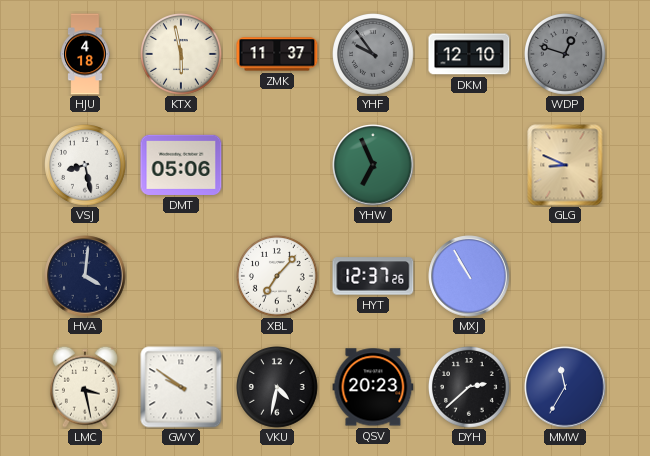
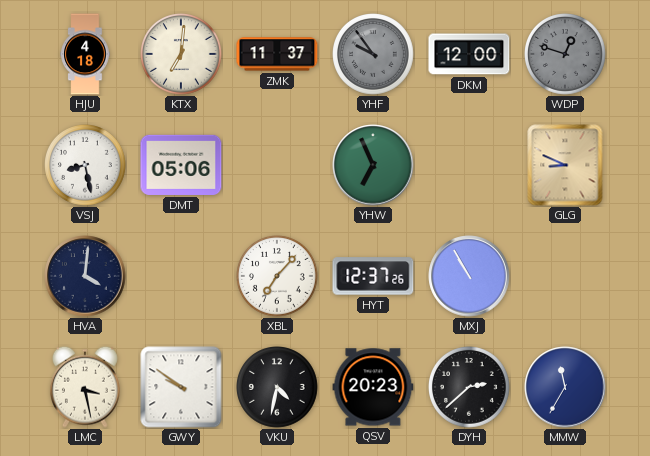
KTX: 5:58 -> 7:01
DKM: 12:10 -> 12:00
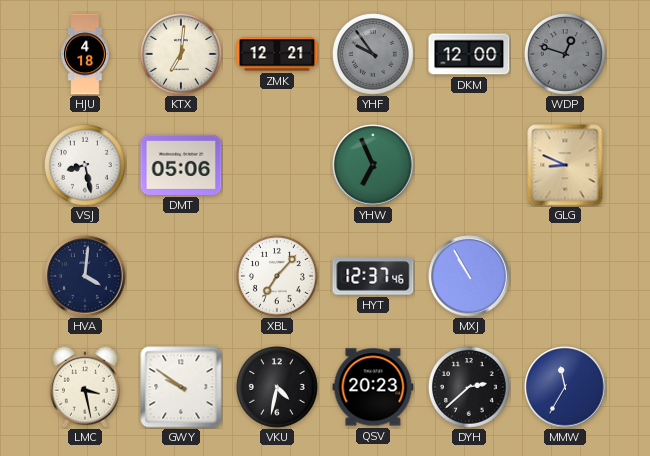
ZMK: 11:37 -> 12:21
HYT: 12:37:26 -> 12:37:46
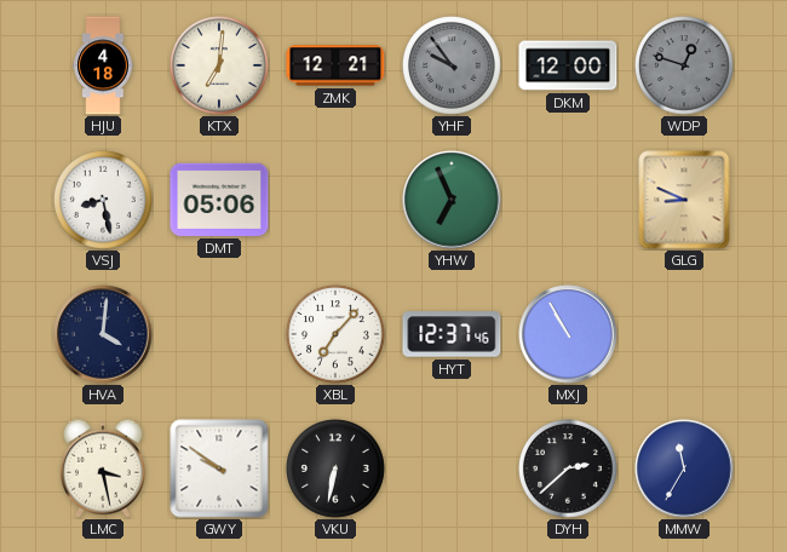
VKU: 4:32 -> 6:32
QSV: 20:23 -> none
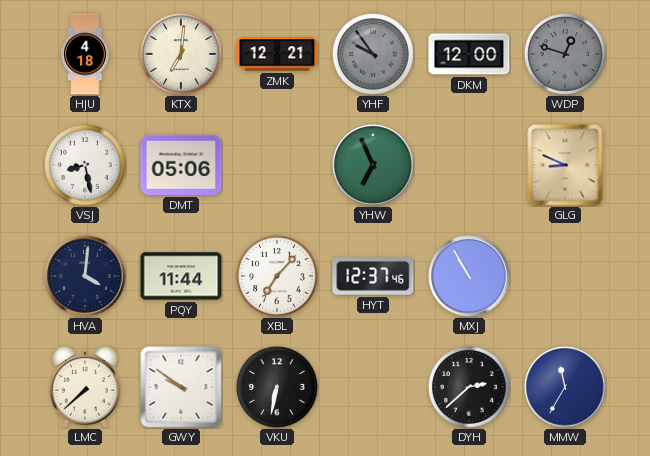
PQY: none -> 11:44
LMC: 3:28 -> 7:38
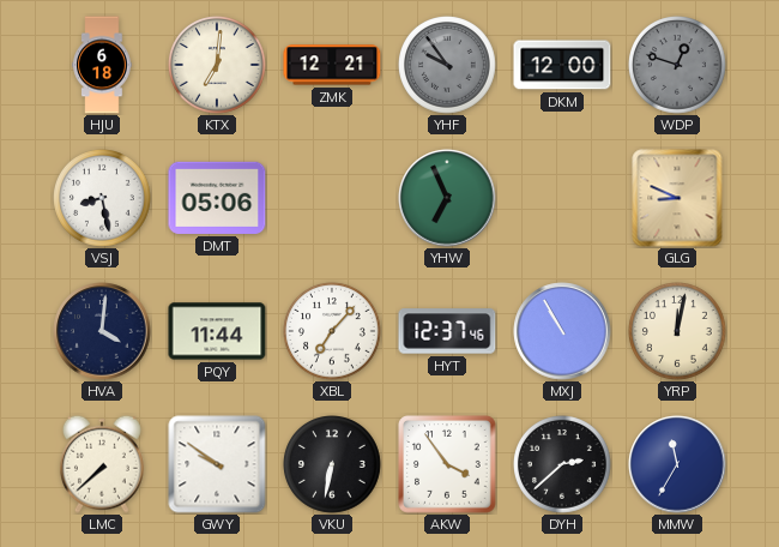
HJU: 4:18 -> 6:18
YRP: none -> 12:02
AKW: none -> 3:54
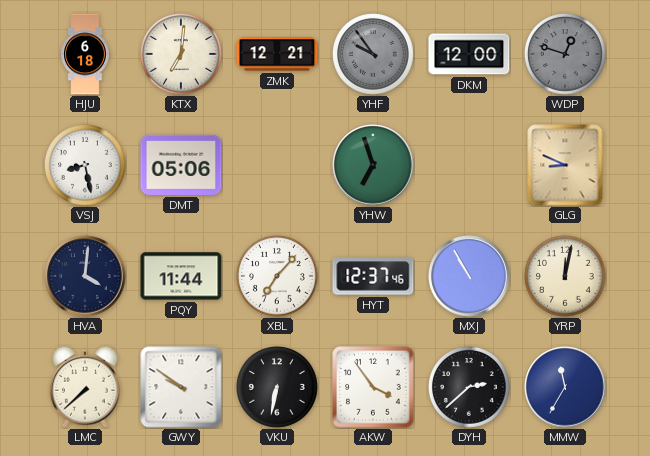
YHW: 6:56 -> 6:57
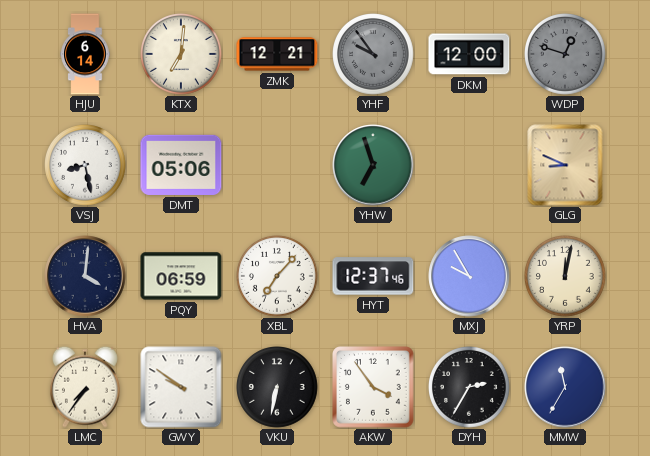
HJU: 6:18 -> 6:14
PQY: 11:44 -> 06:59
MXJ: 10:55 -> 9:55
LMC: 7:38 -> 7:36
DYH: 2:38 -> 2:35
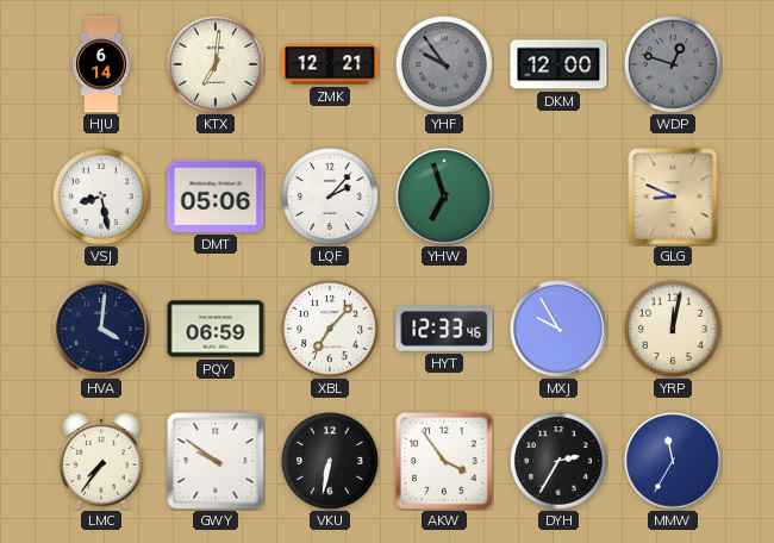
LQF: none -> 2:07
HYT: 12:37 -> 12:33
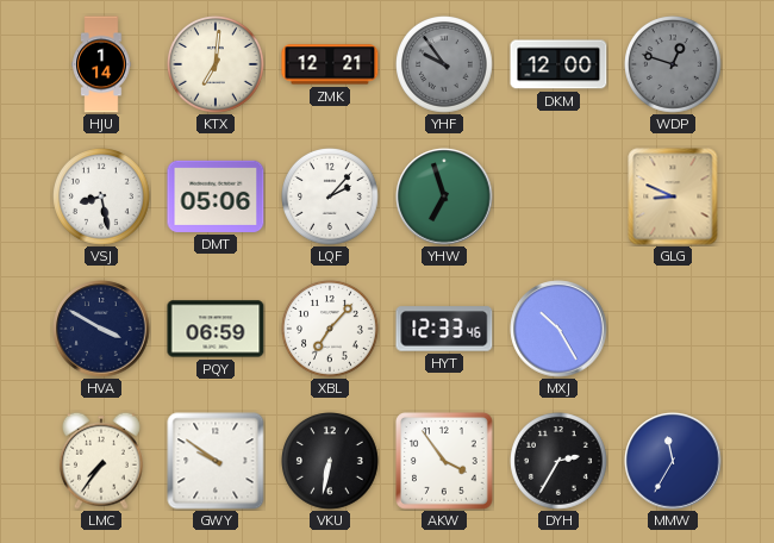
HJU: 6:14 -> 1:14
HVA: 4:01 -> 3:50
MXJ: 9:55 -> 10:25
YRP: 12:02 -> none
